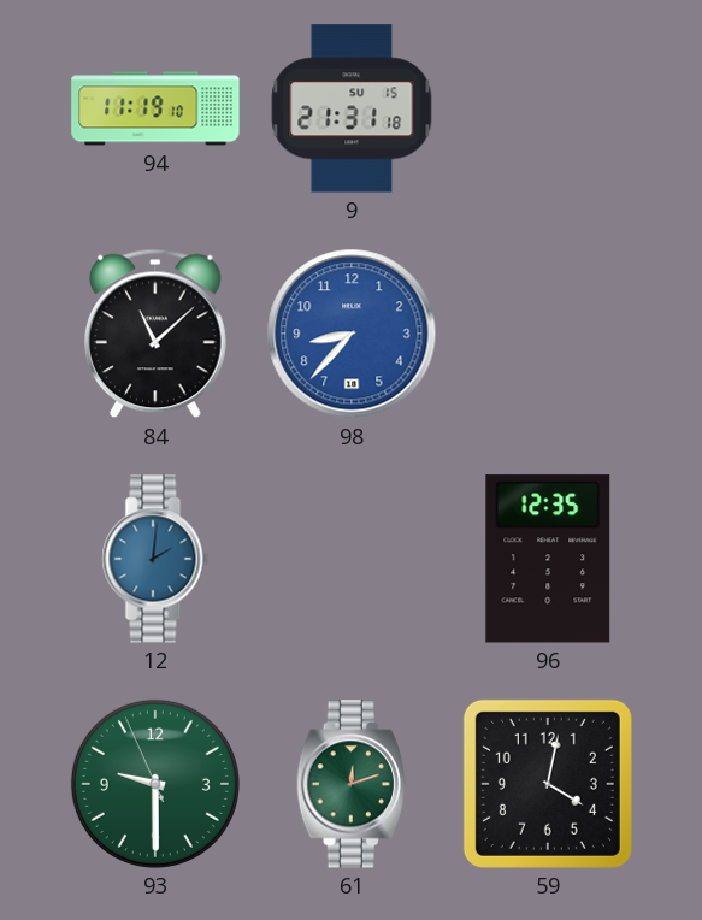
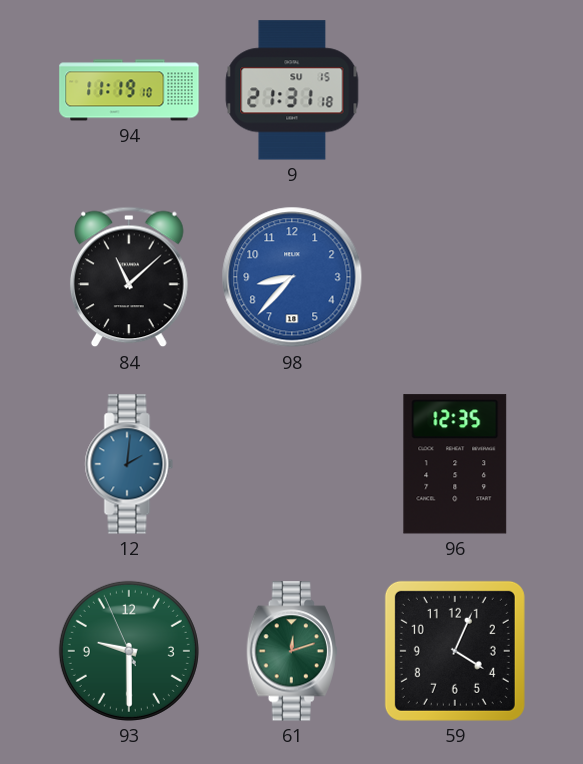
59: 4:02 -> 4:04
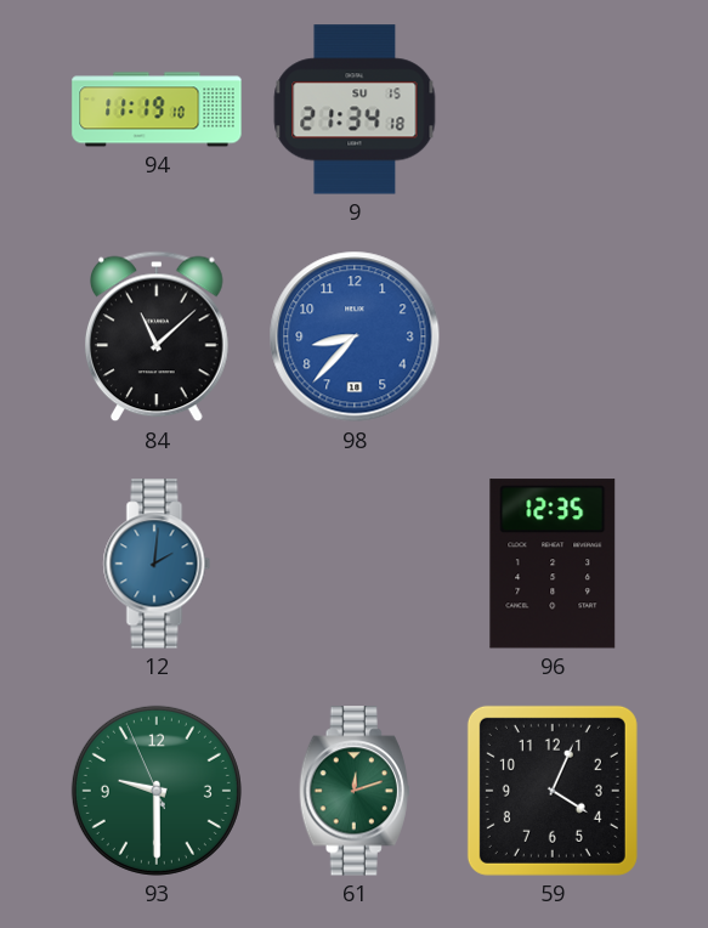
9: 21:31 -> 21:34
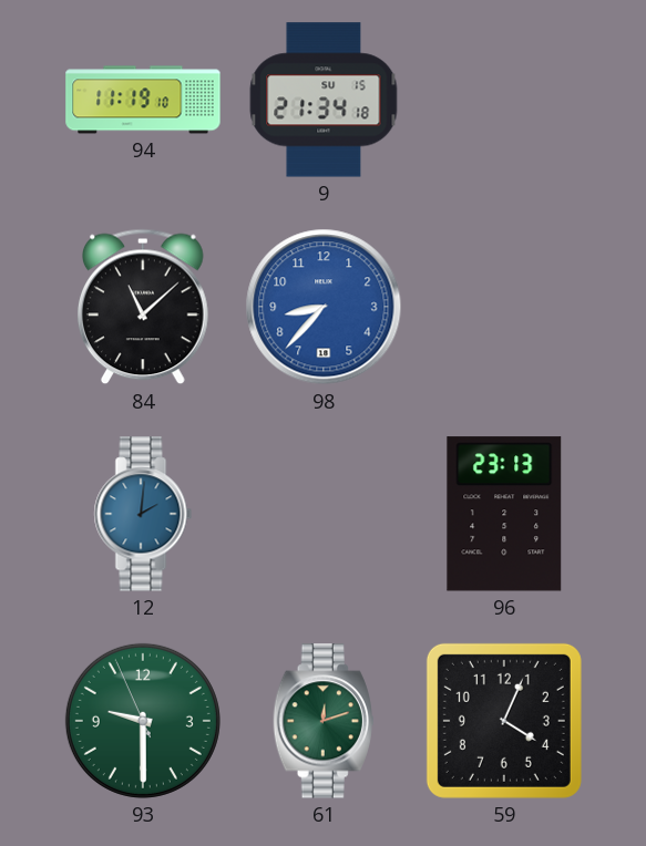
96: 12:35 -> 23:13
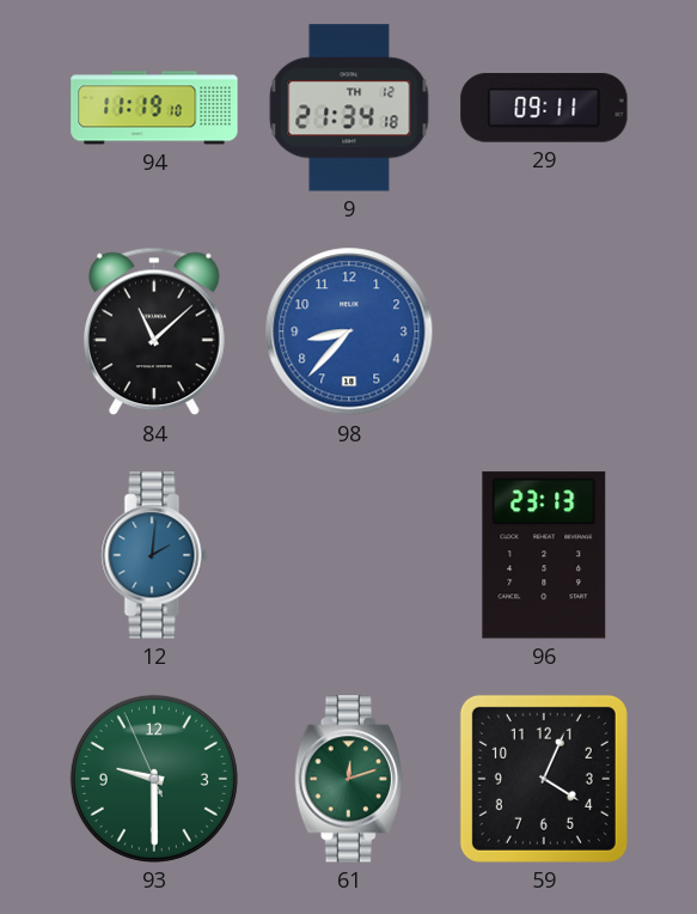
9 date: SU 15 -> TH 12
29: none -> 09:11
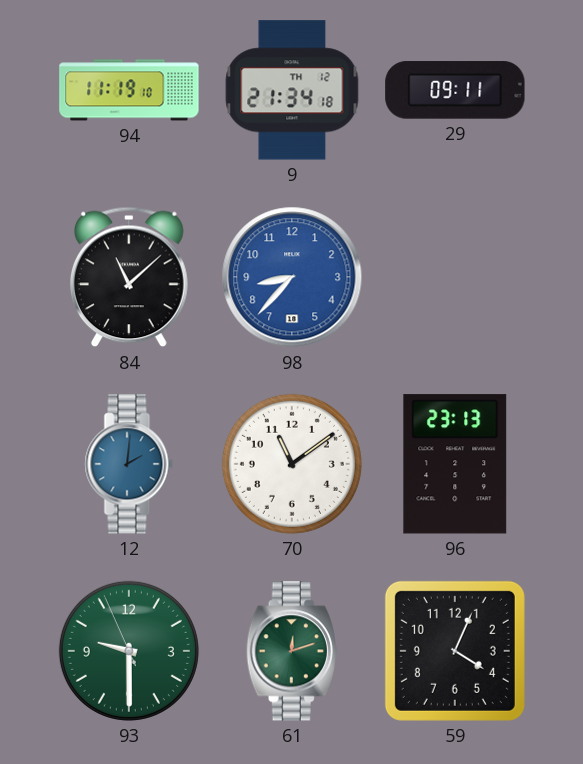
70: none -> 11:09
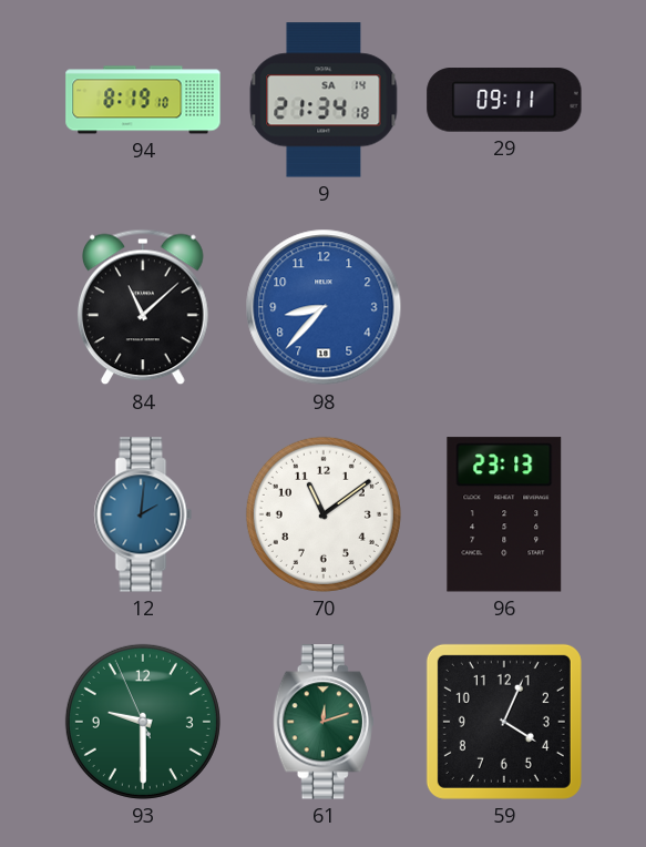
94: 11:19 -> 8:19
9 date: TH 12 -> SA 14
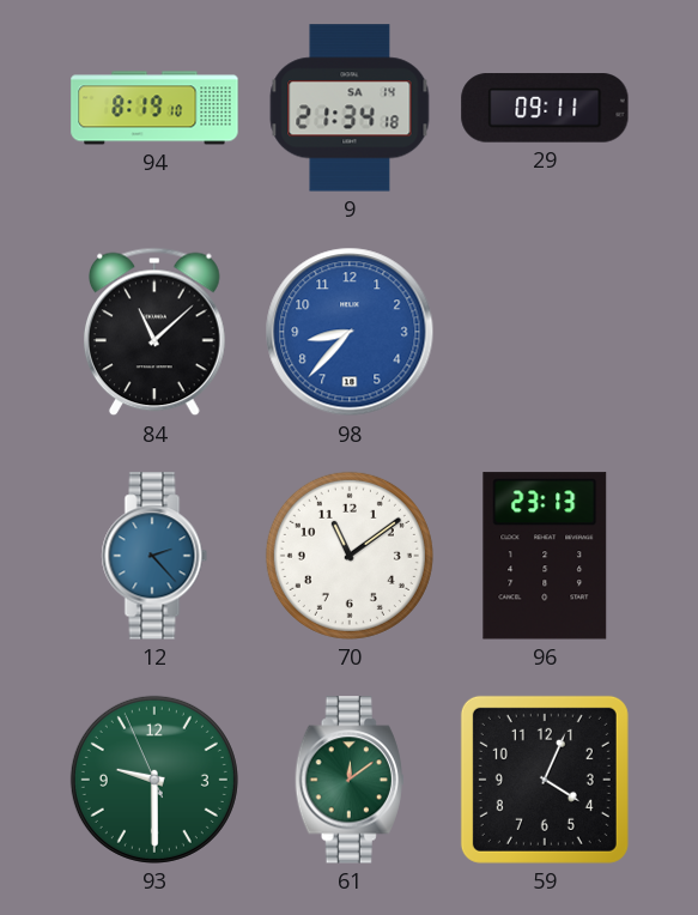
12: 2:01 -> 2:23
61: 12:12 -> 12:09
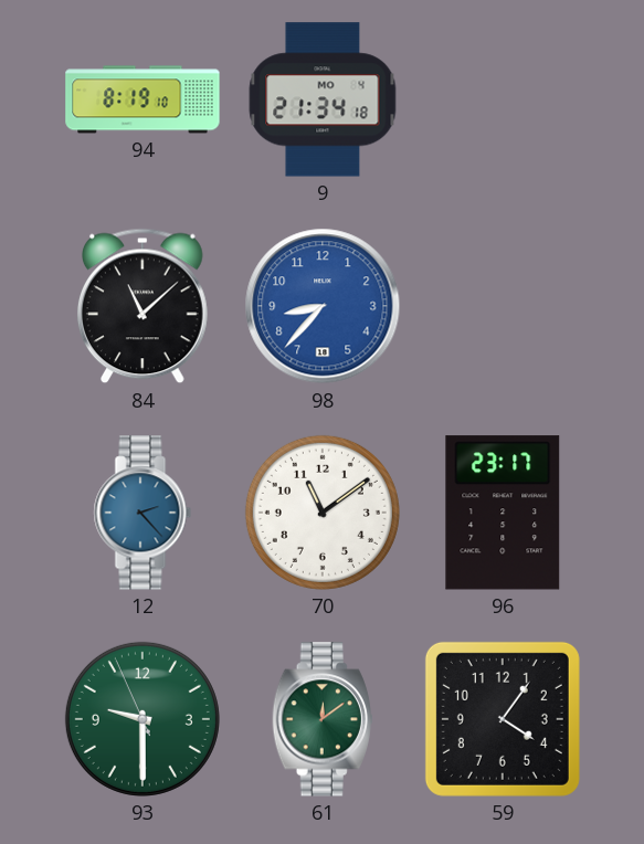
9 date: SA 14 -> MO 4
29: 09:11 -> none
96: 23:13 -> 23:17
59: 4:04 -> 4:06
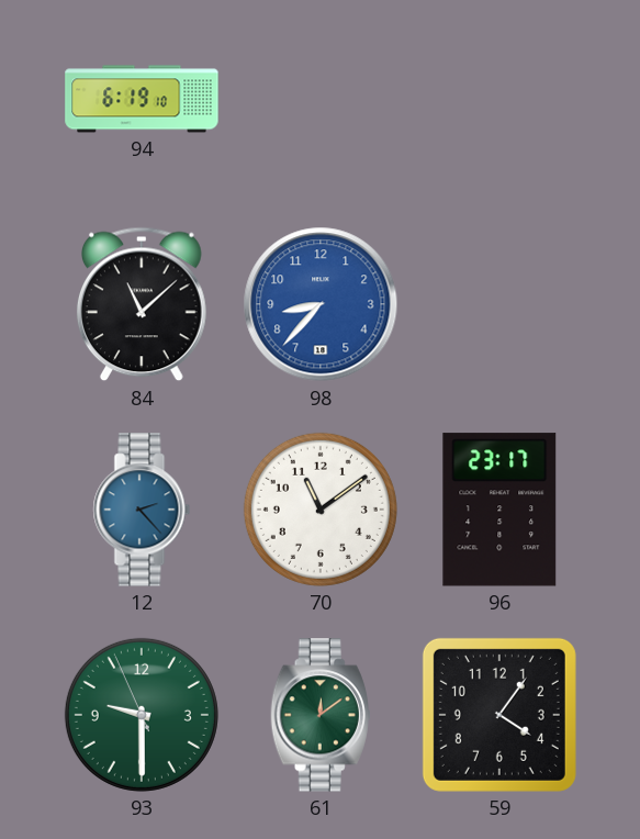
94: 8:19 -> 6:19
9: 21:34 -> none
